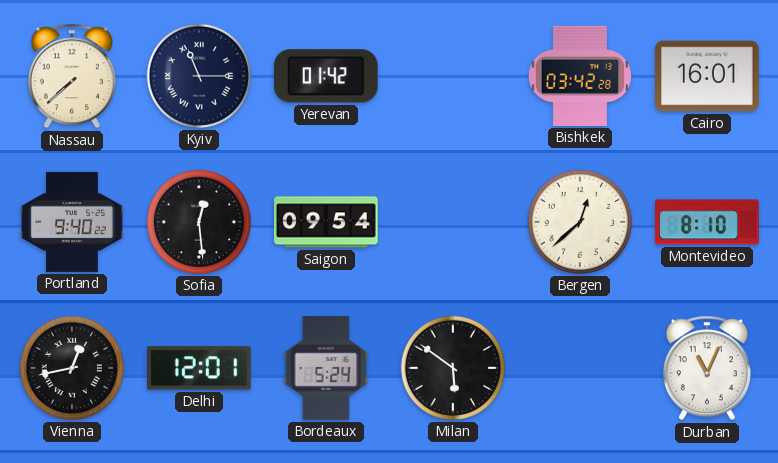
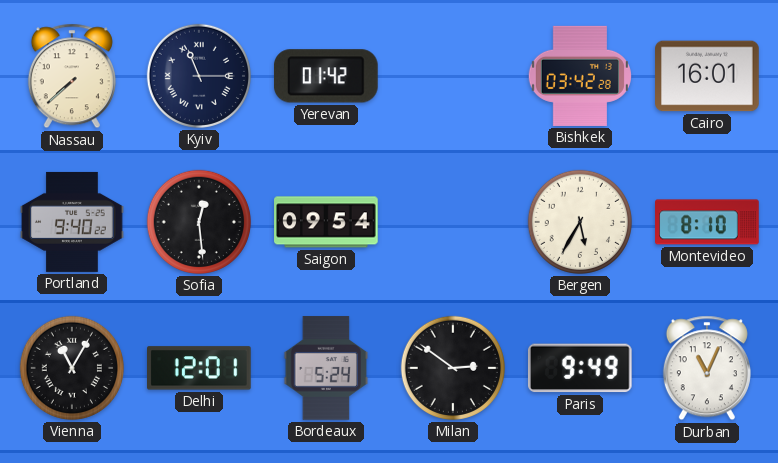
Bergen: 12:38 -> 5:35
Vienna: 12:43 -> 11:05
Milan: 5:51 -> 2:51
Paris: none -> 9:49
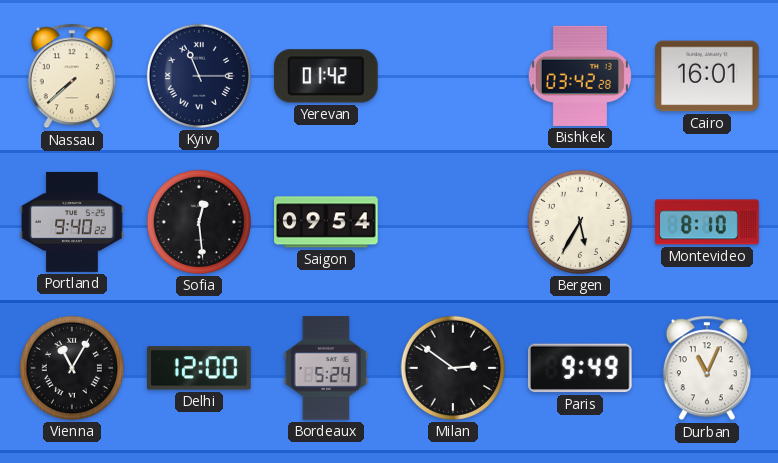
Delhi: 12:01 -> 12:00
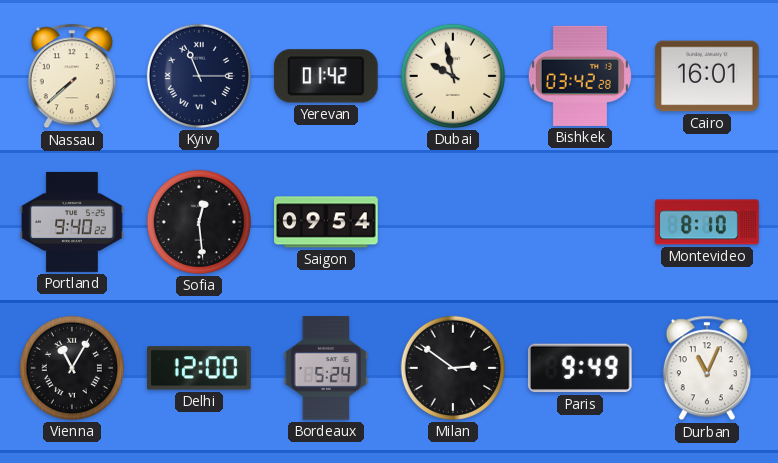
Dubai: none -> 9:58
Bergen: 5:35 -> none
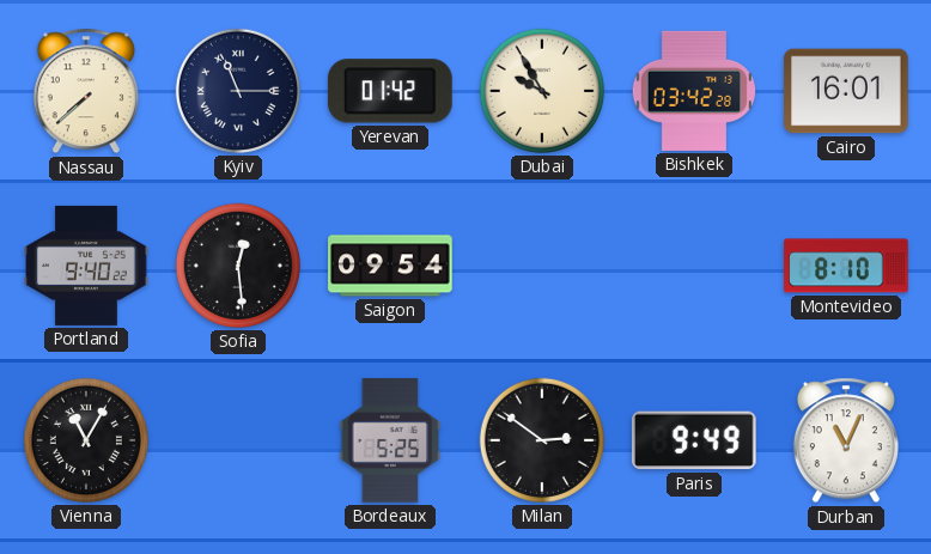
Dubai: 9:58 -> 9:55
Delhi: 12:00 -> none
Bordeaux: 5:24 -> 5:25
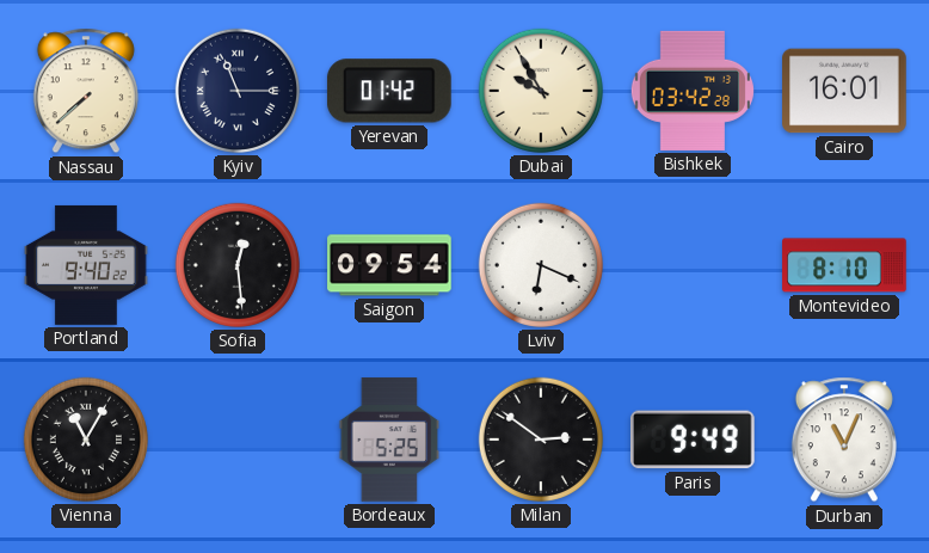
Lviv: none -> 6:19
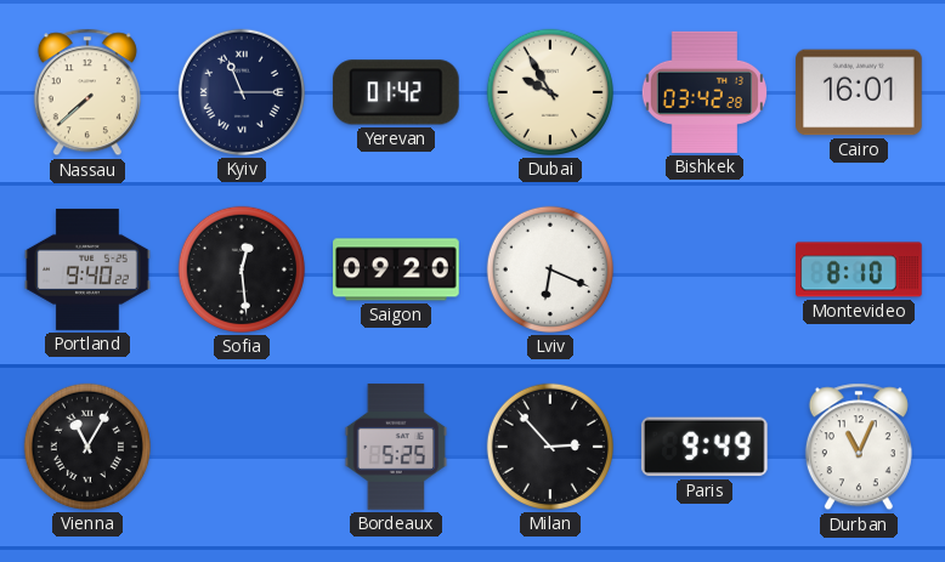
Saigon: 09:54 -> 09:20
Milan: 2:51 -> 2:53
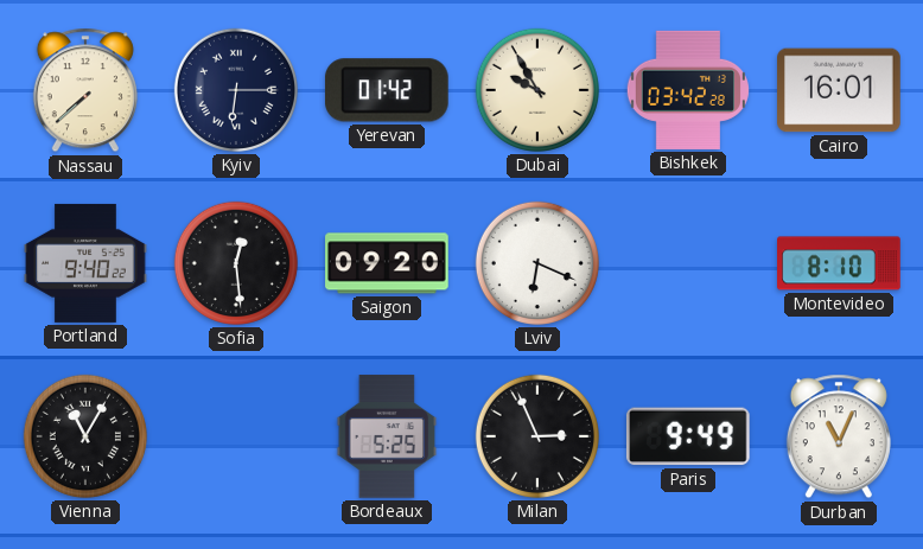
Kyiv: 11:15 -> 6:15
Milan: 2:53 -> 2:56
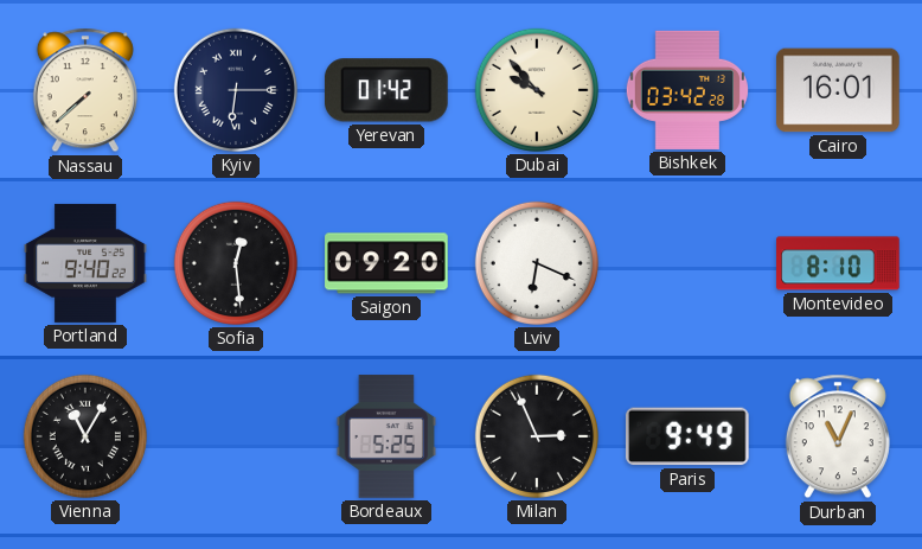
Dubai: 9:55 -> 9:53
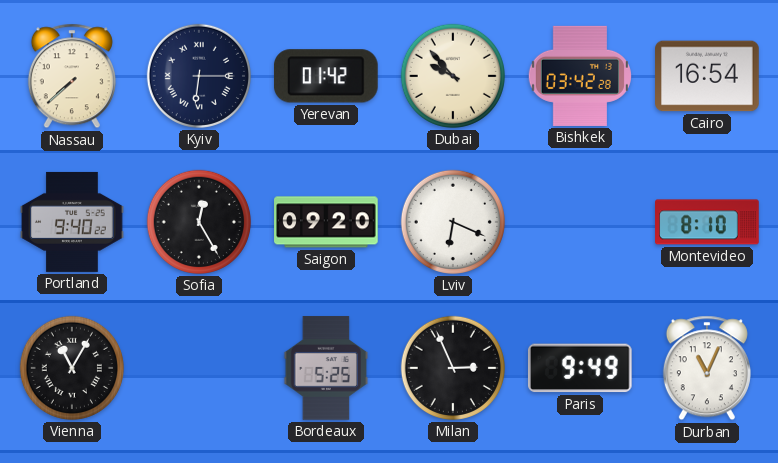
Cairo: 16:01 -> 16:54
Sofia: 12:29 -> 12:25
